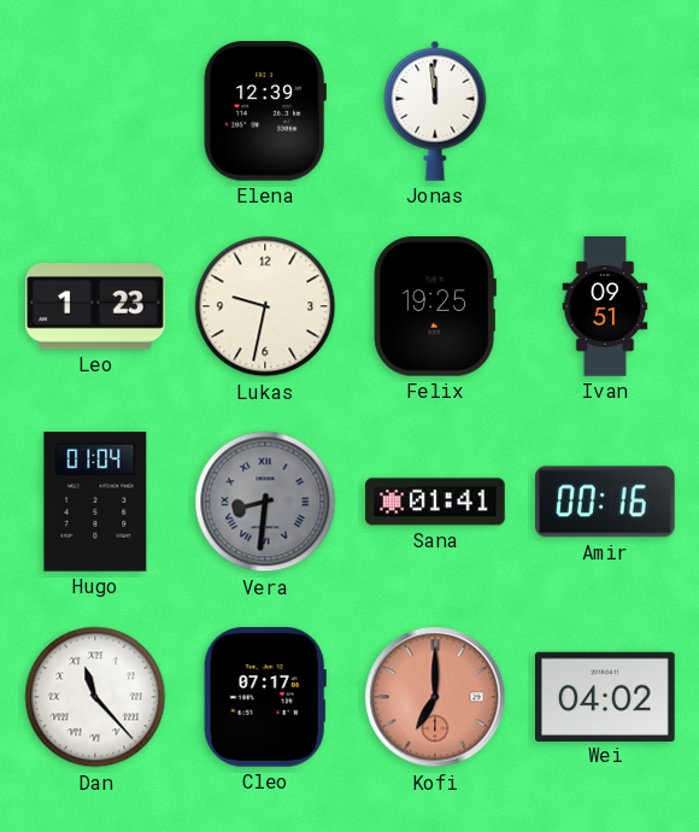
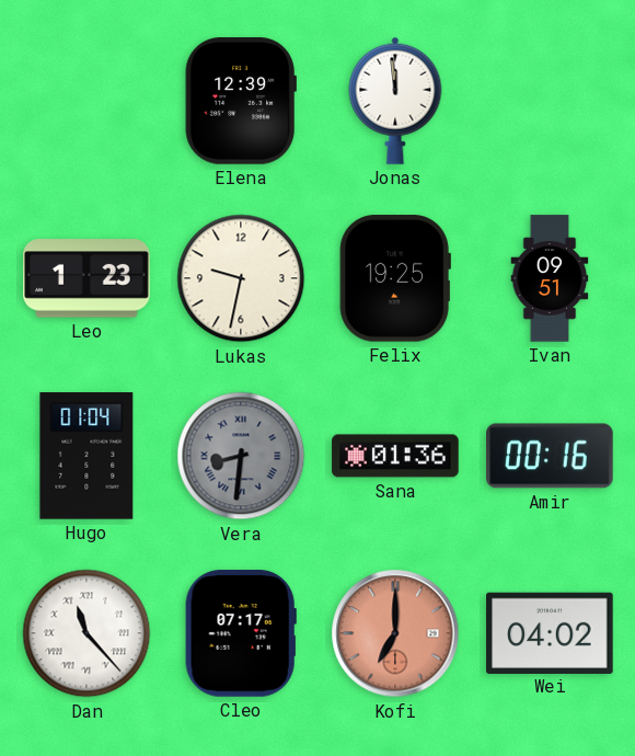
Sana: 01:41 -> 01:36
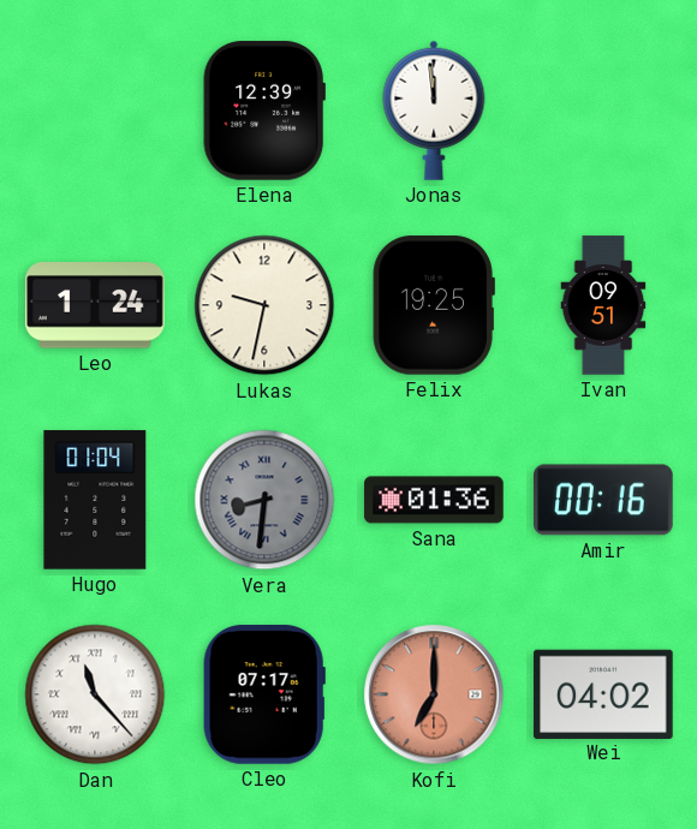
Leo: 1:23 -> 1:24
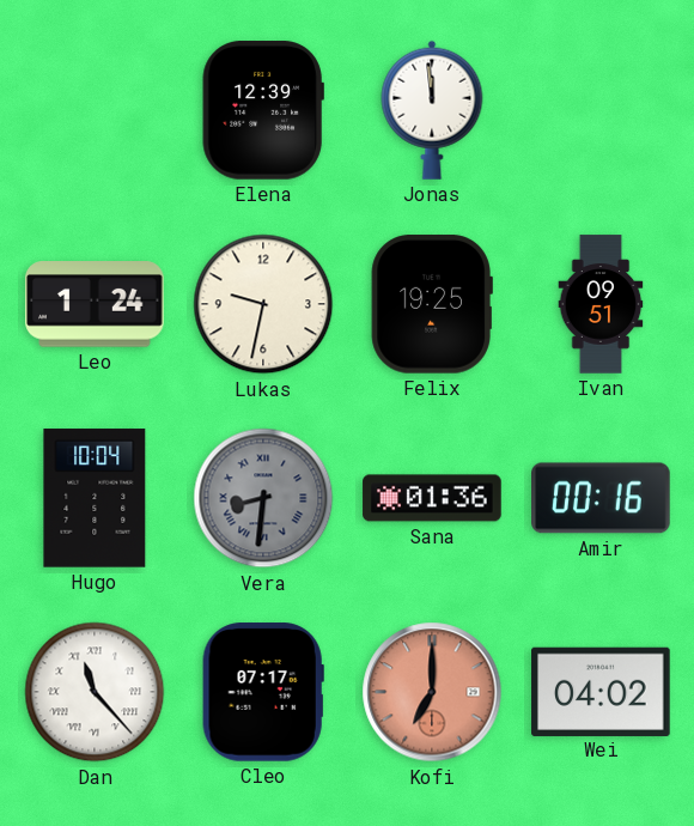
Hugo: 01:04 -> 10:04
